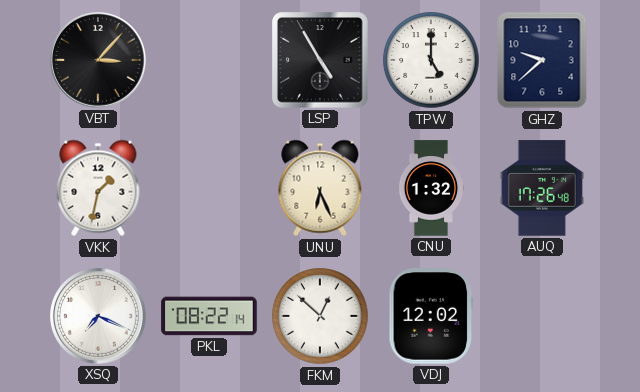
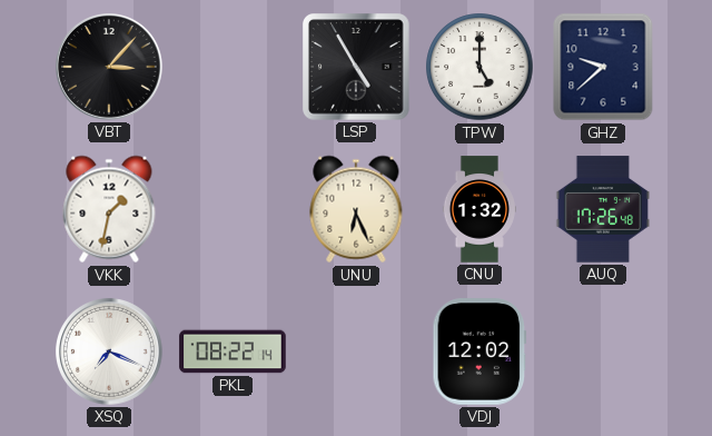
FKM: 12:52 -> none
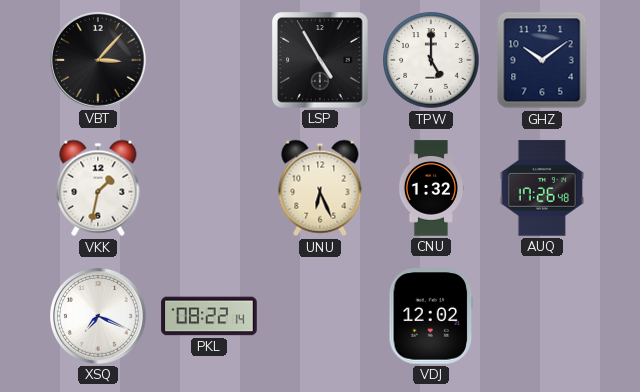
GHZ: 9:38 -> 10:09
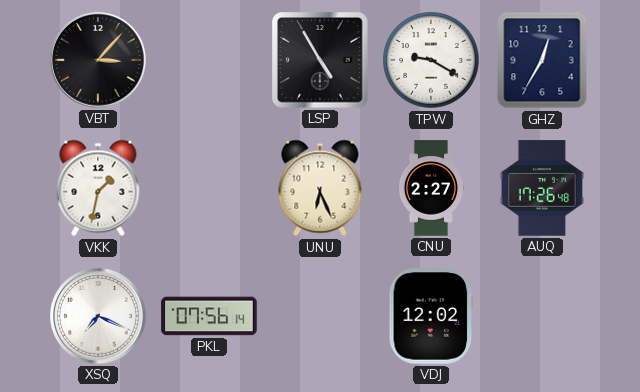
TPW: 5:00 -> 9:20
GHZ: 10:09 -> 12:35
CNU: 1:32 -> 2:27
PKL: 08:22 -> 07:56
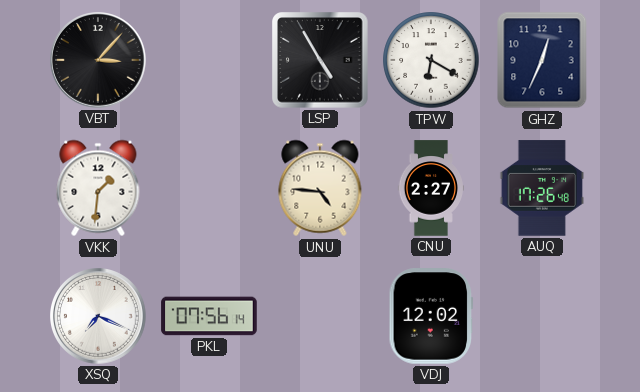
TPW: 9:20 -> 6:20
GHZ: 12:35 -> 12:34
VKK: 1:32 -> 1:31
UNU: 6:26 -> 4:46
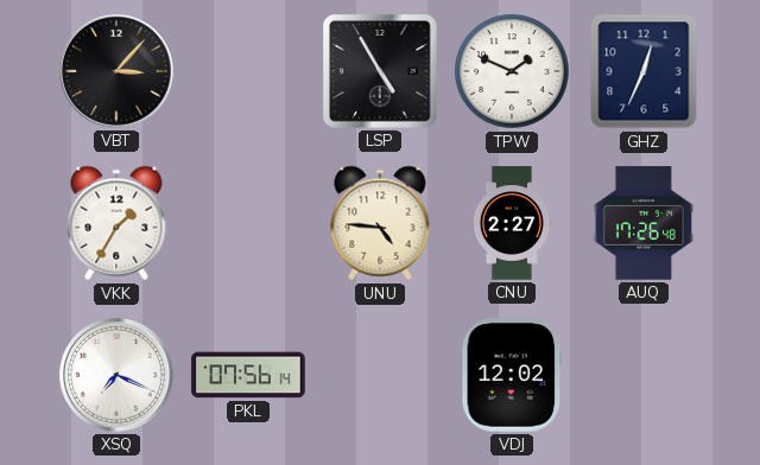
TPW: 6:20 -> 1:49
VKK: 1:31 -> 1:35
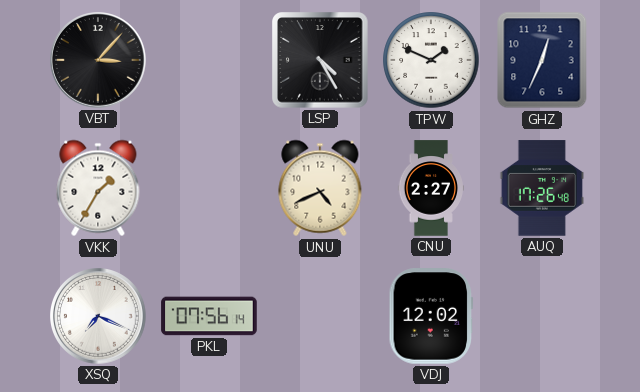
LSP: 4:55 -> 4:25
UNU: 4:46 -> 4:41
